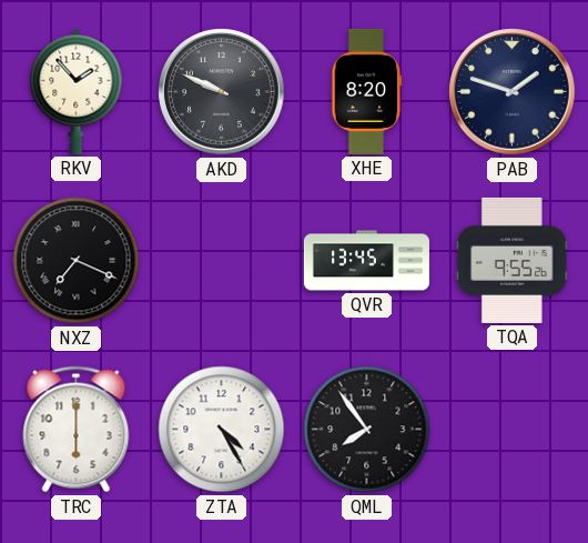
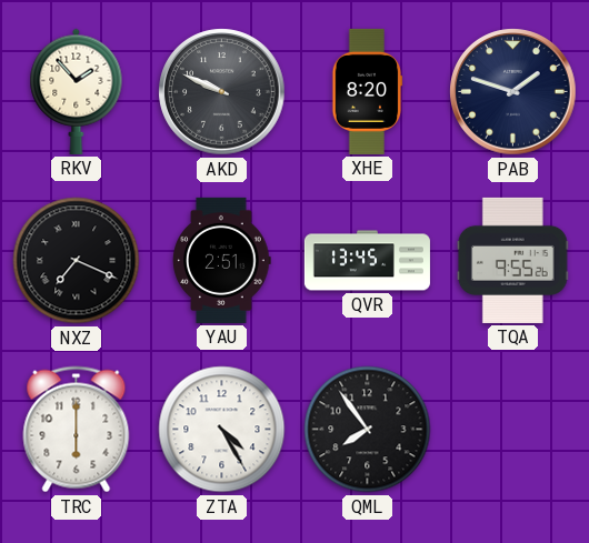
YAU: none -> 2:51
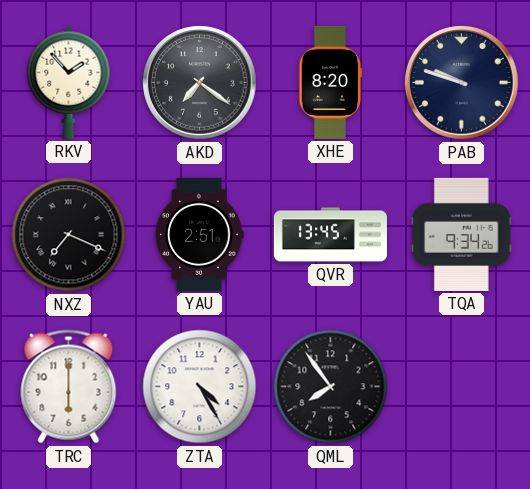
AKD: 9:49 -> 7:21
PAB: 1:48 -> 9:48
TQA: 9:55 -> 9:34
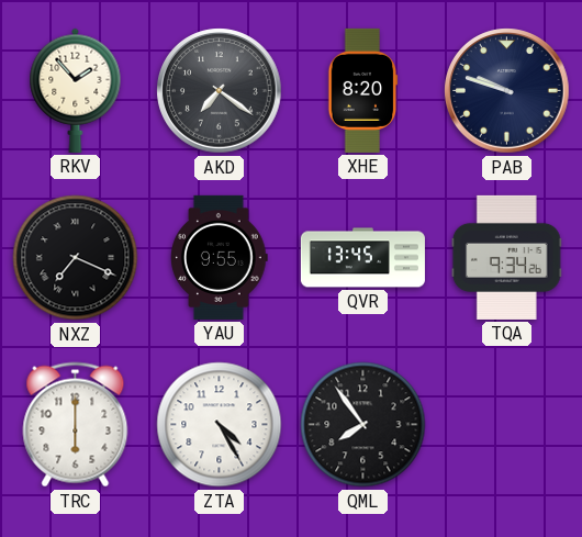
YAU: 2:51 -> 9:55
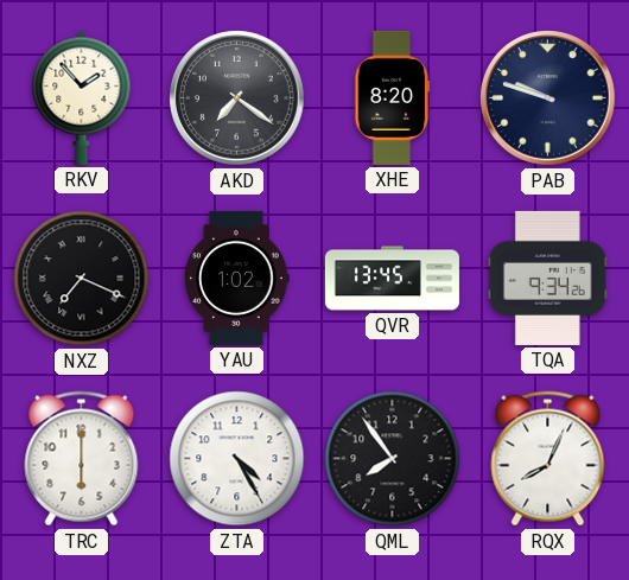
YAU: 9:55 -> 1:02
RQX: none -> 8:04
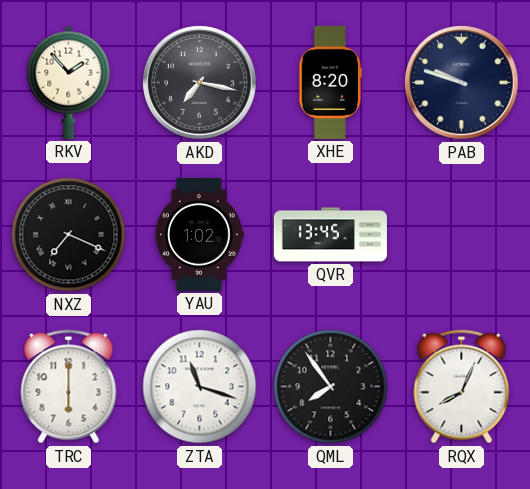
AKD: 7:21 -> 7:17
TQA: 9:34 -> none
ZTA: 4:25 -> 11:18
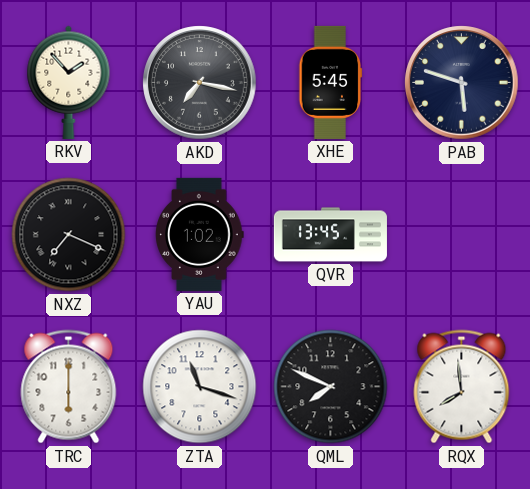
XHE: 8:20 -> 5:45
PAB: 9:48 -> 5:48
QML: 7:54 -> 7:49
RQX: 8:04 -> 7:59
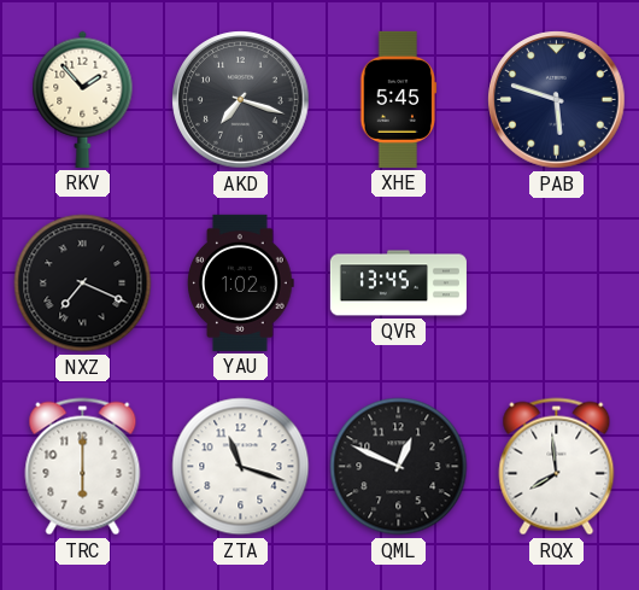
AKD: 7:17 -> 7:18
QML: 7:49 -> 12:49
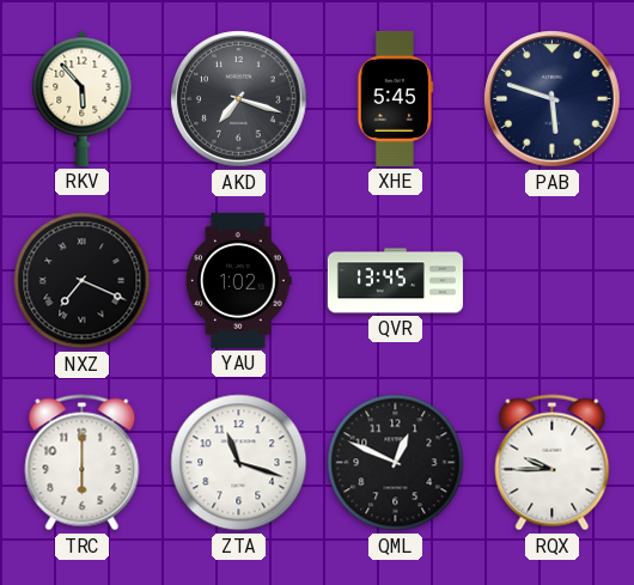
RKV: 1:53 -> 5:53
RQX: 7:59 -> 9:45
